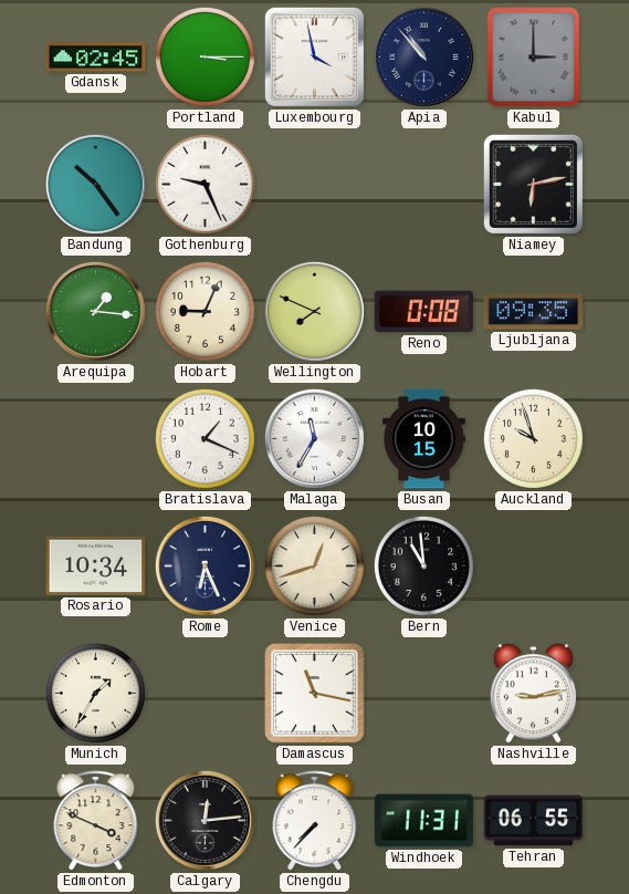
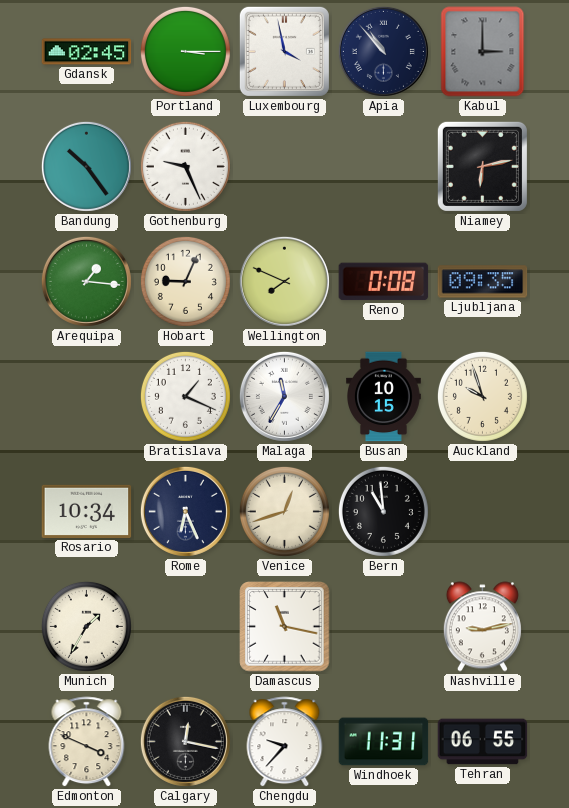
Calgary: 12:14 -> 12:17
Chengdu: 7:37 -> 9:37
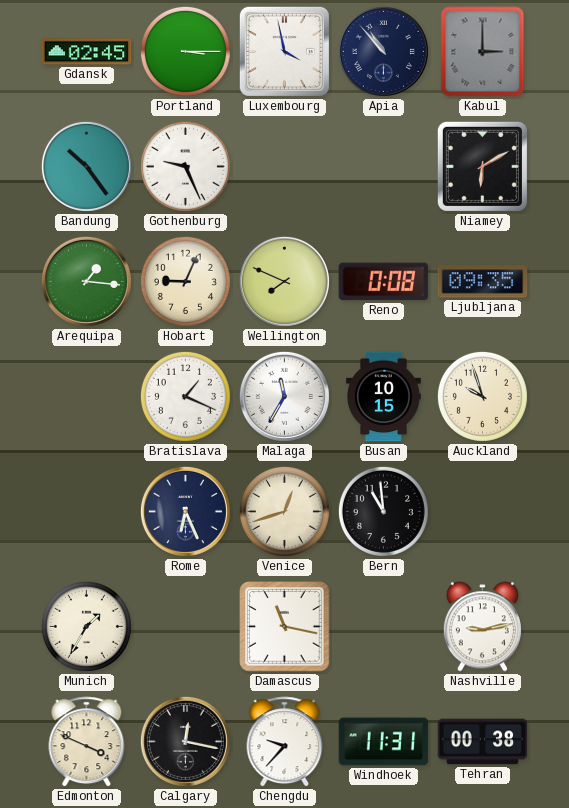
Niamey: 6:13 -> 6:10
Rosario: 10:34 -> none
Tehran: 06:55 -> 00:38
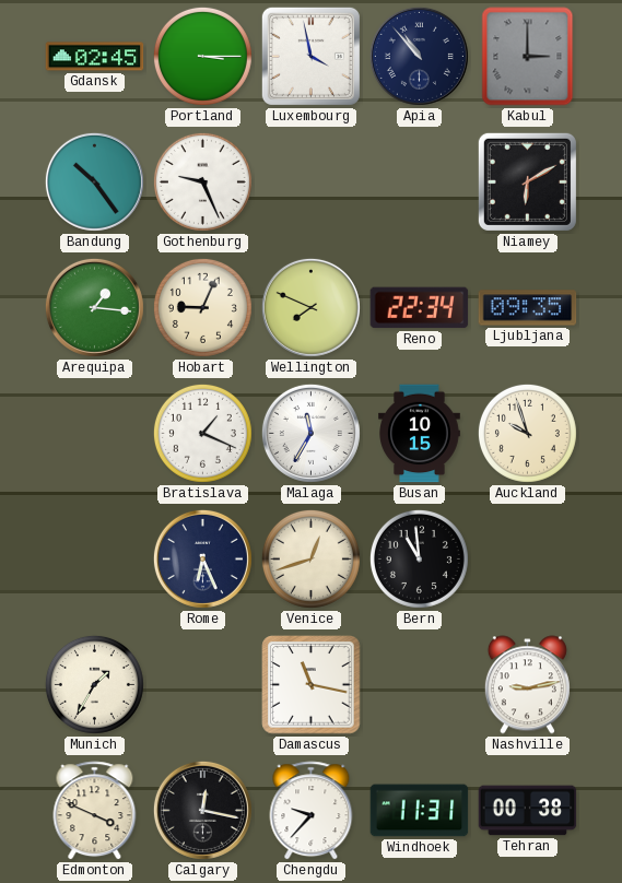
Reno: 0:08 -> 22:34
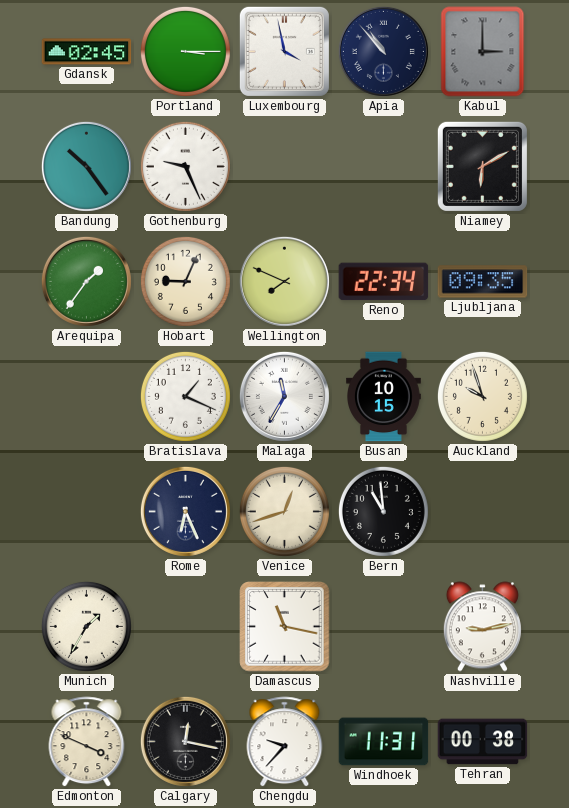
Arequipa: 1:16 -> 1:36
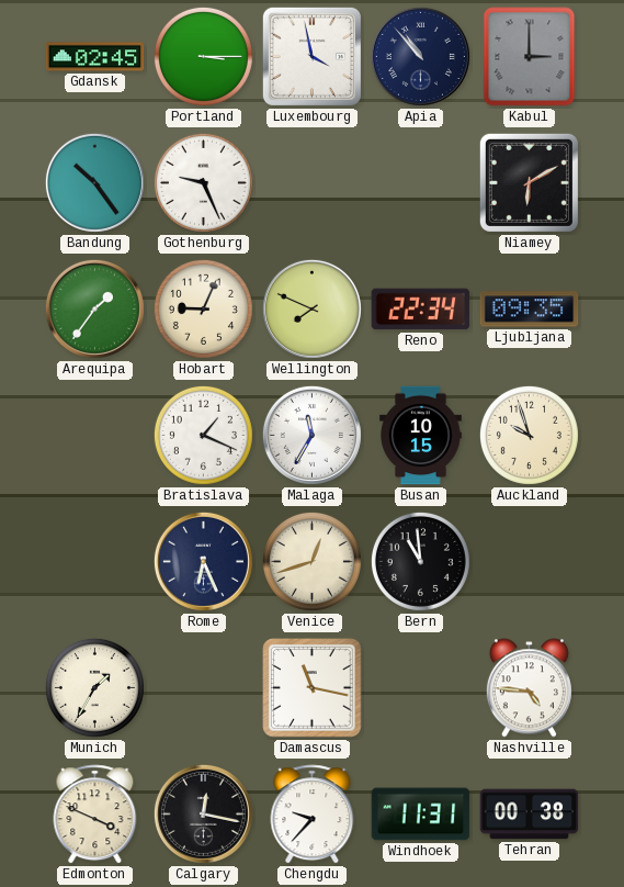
Nashville: 9:13 -> 4:46
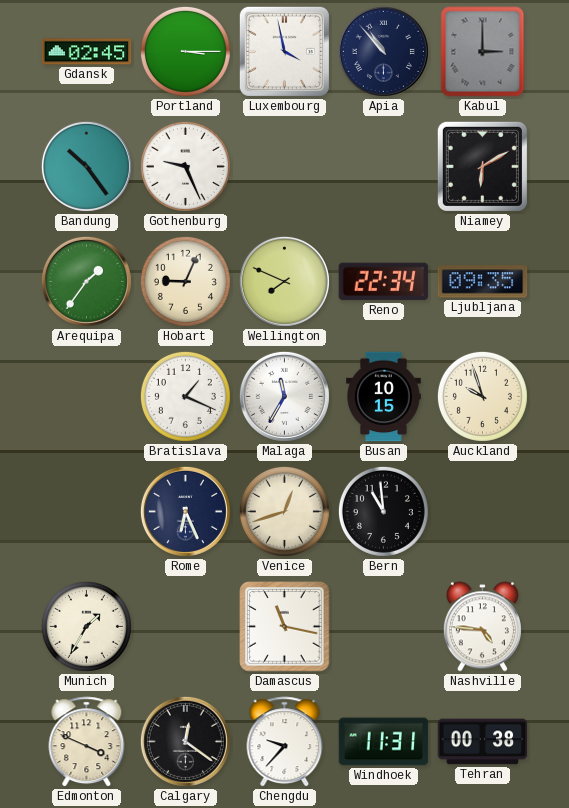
Calgary: 12:17 -> 12:21
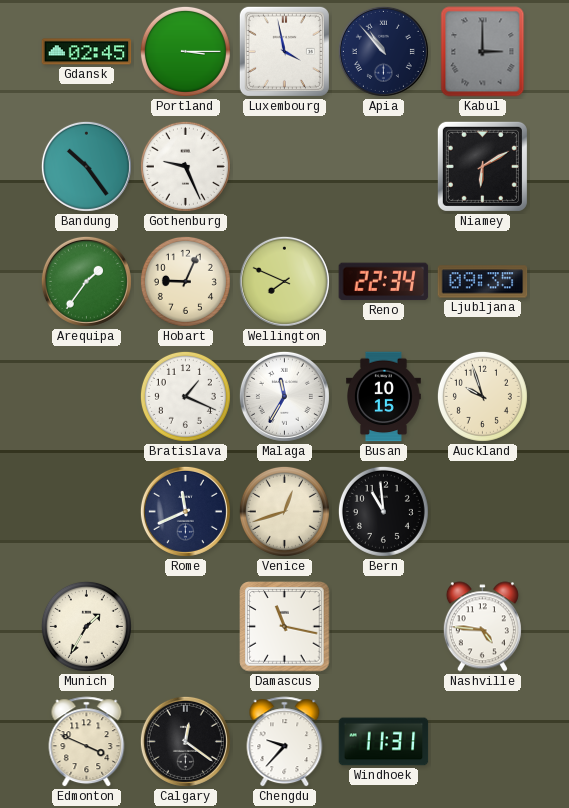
Rome: 6:26 -> 11:41
Tehran: 00:38 -> none
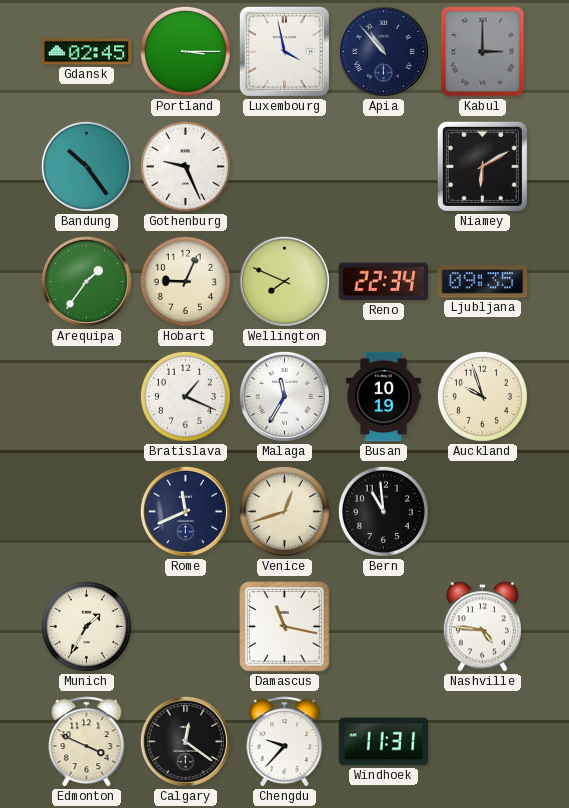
Busan: 10:15 -> 10:19
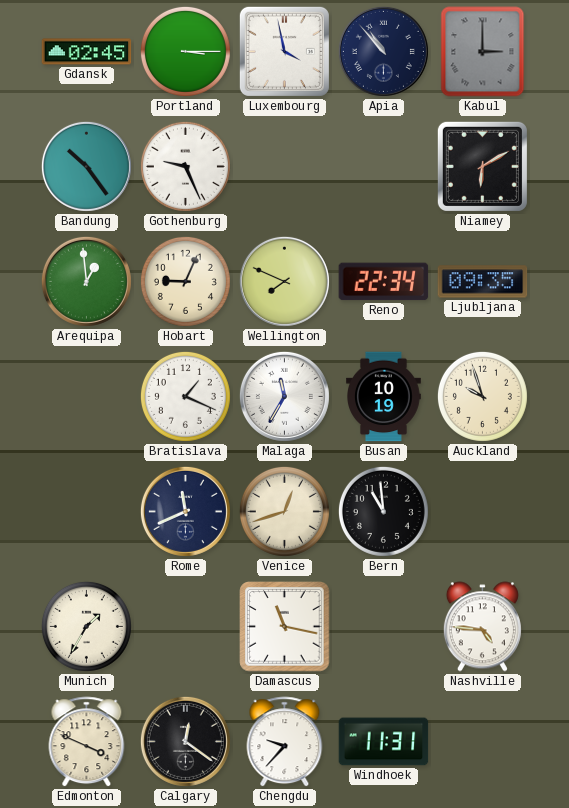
Arequipa: 1:36 -> 12:59
